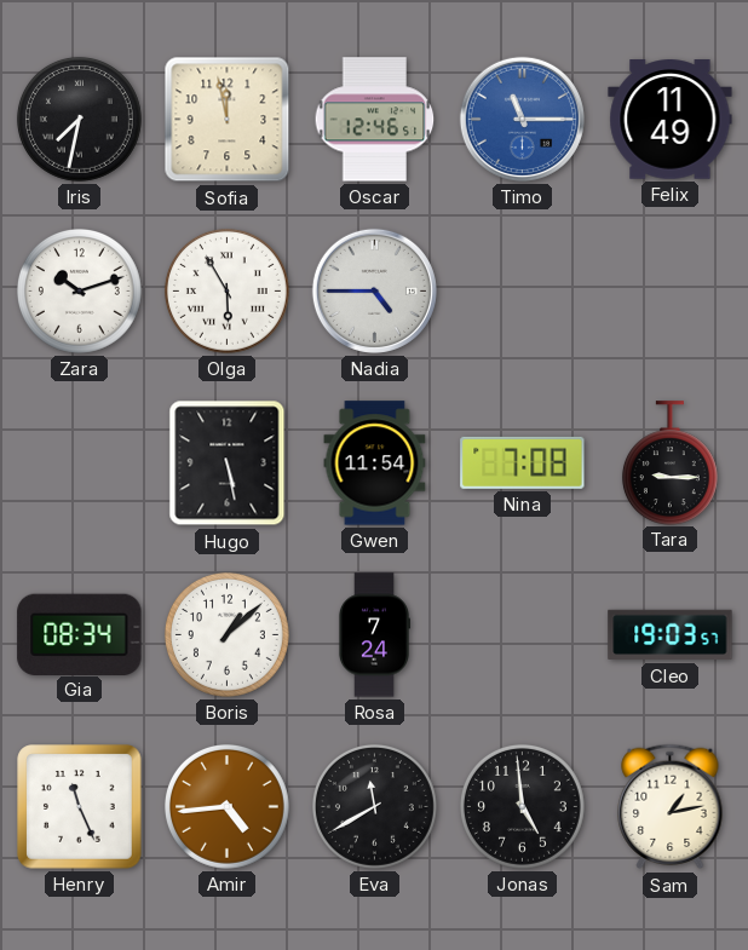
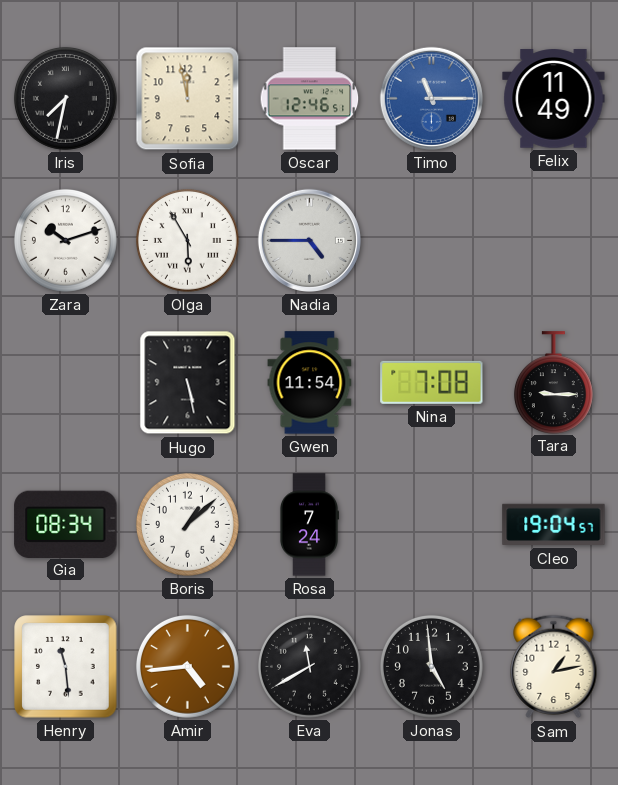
Cleo: 19:03 -> 19:04
Henry: 11:26 -> 11:29
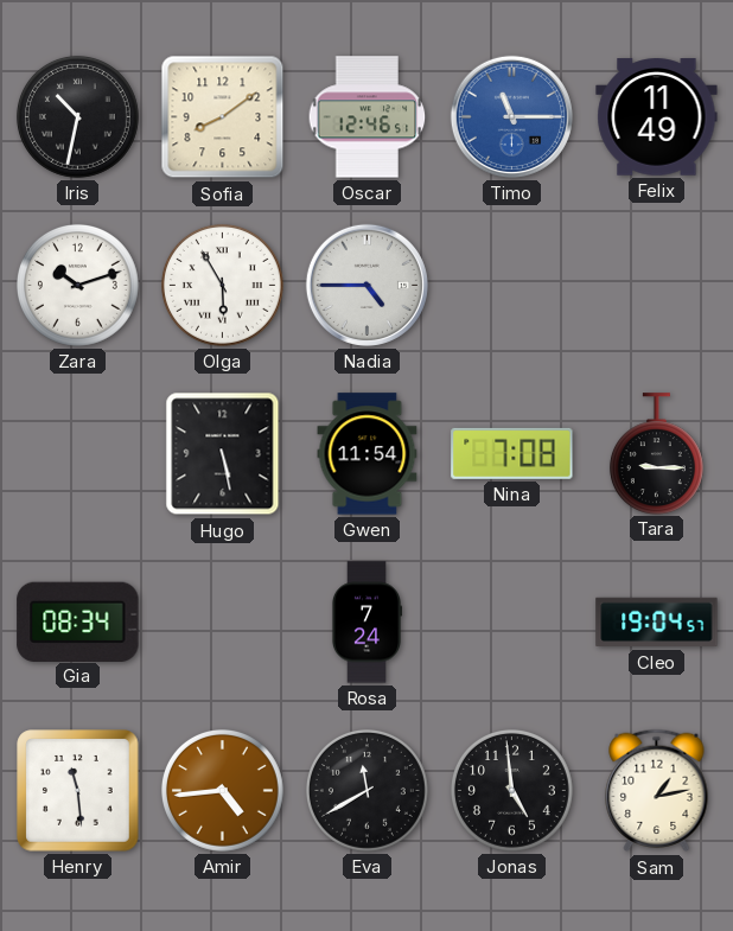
Iris: 7:32 -> 10:32
Sofia: 11:58 -> 8:09
Boris: 1:08 -> none
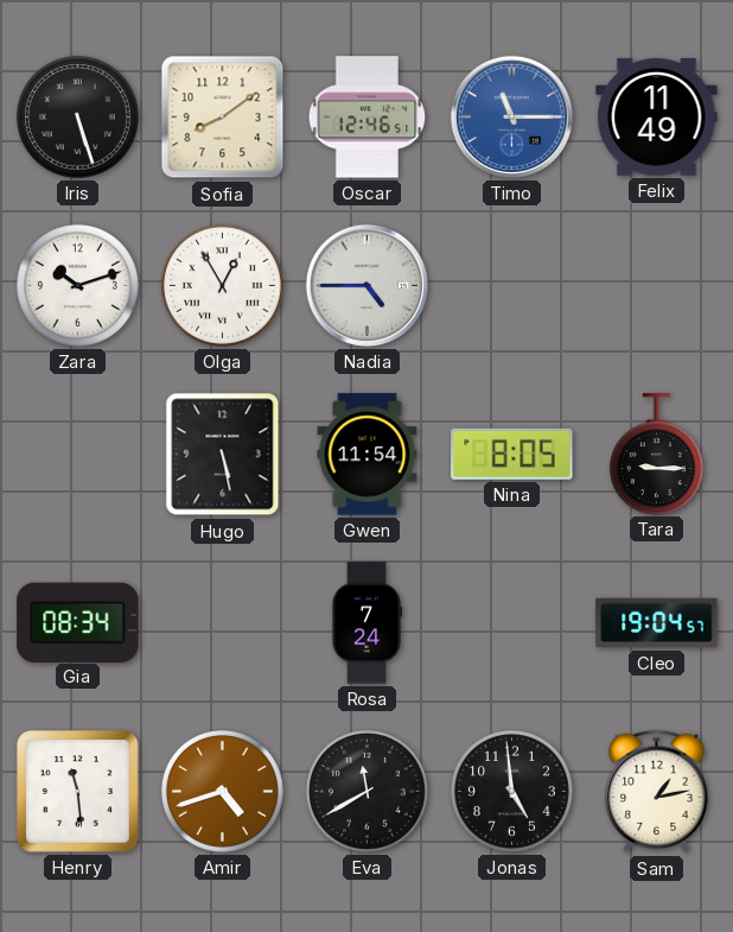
Iris: 10:32 -> 5:27
Olga: 5:55 -> 12:55
Nina: 7:08 -> 8:05
Amir: 4:44 -> 4:42
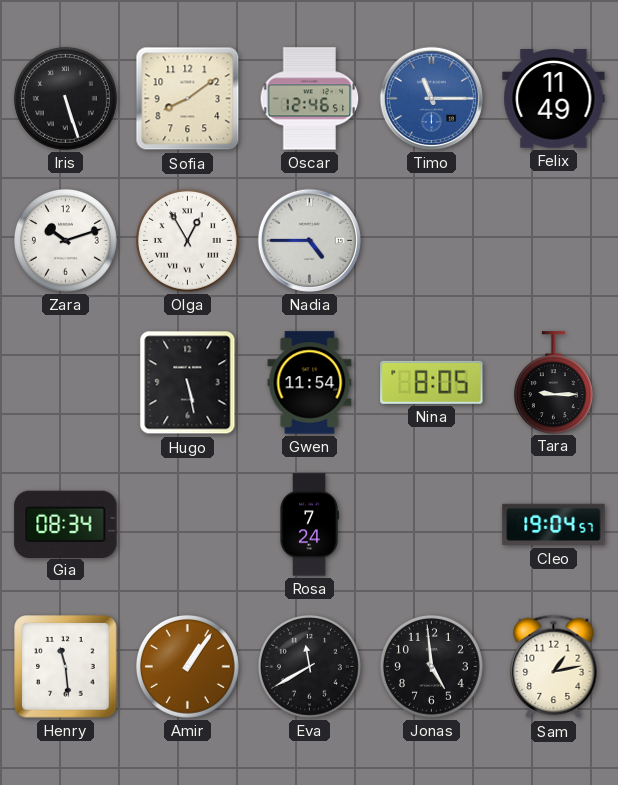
Amir: 4:42 -> 1:06
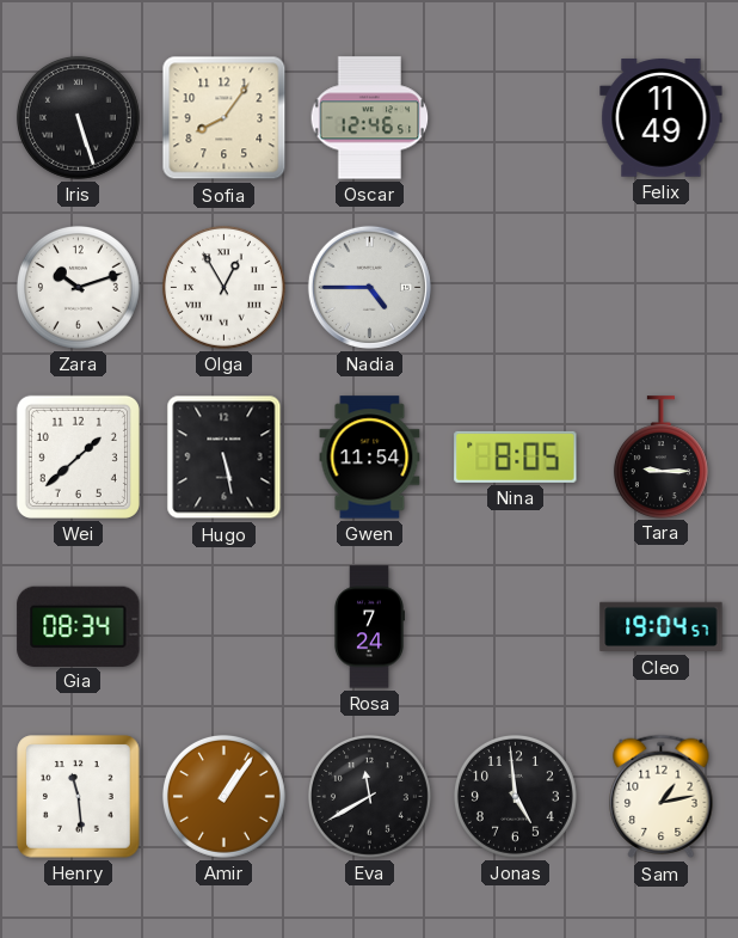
Sofia: 8:09 -> 8:06
Timo: 11:15 -> none
Wei: none -> 1:38
